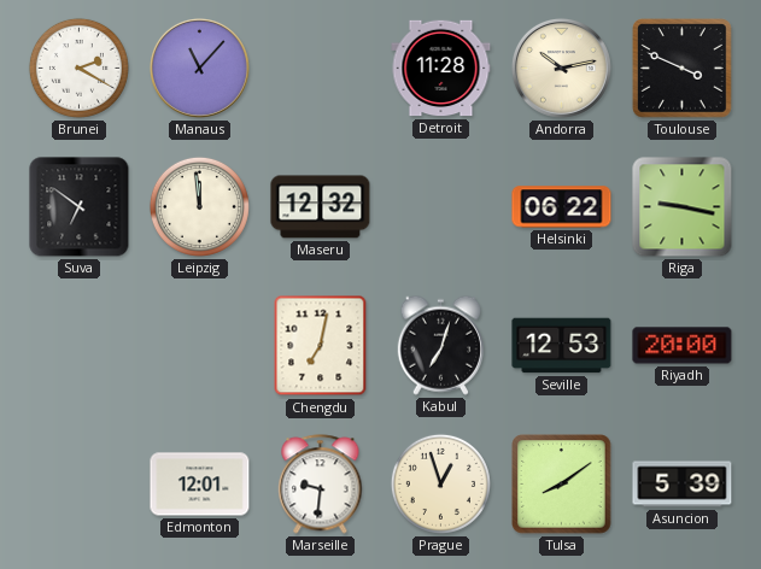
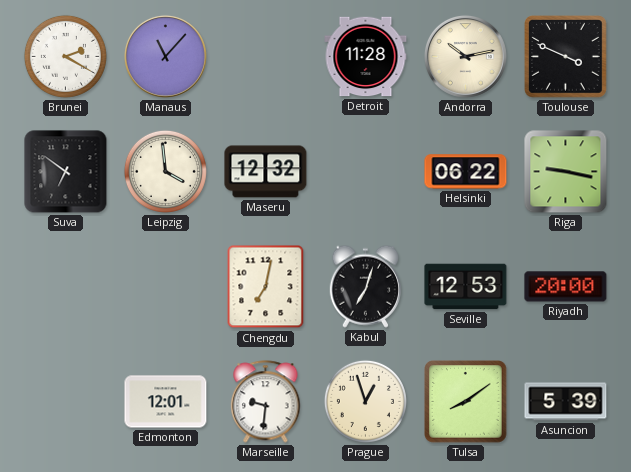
Leipzig: 11:59 -> 3:59
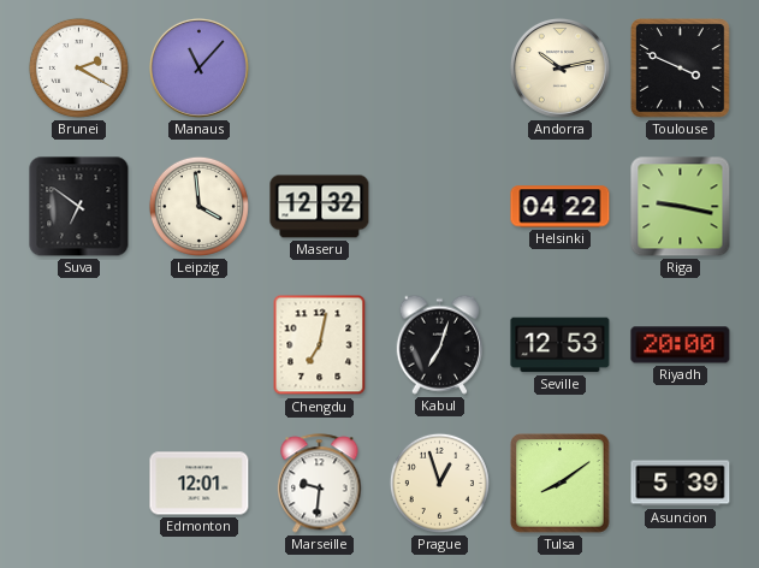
Detroit: 11:28 -> none
Helsinki: 06:22 -> 04:22
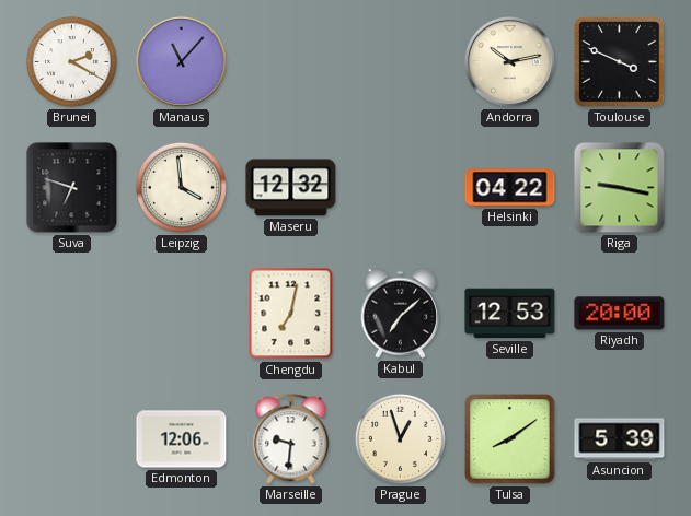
Suva: 6:51 -> 6:48
Kabul: 7:03 -> 7:08
Edmonton: 12:01 -> 12:06
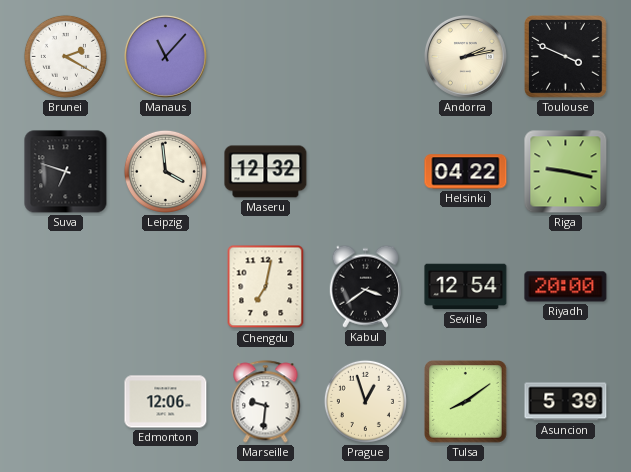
Andorra: 10:13 -> 2:13
Kabul: 7:08 -> 3:39
Seville: 12:53 -> 12:54
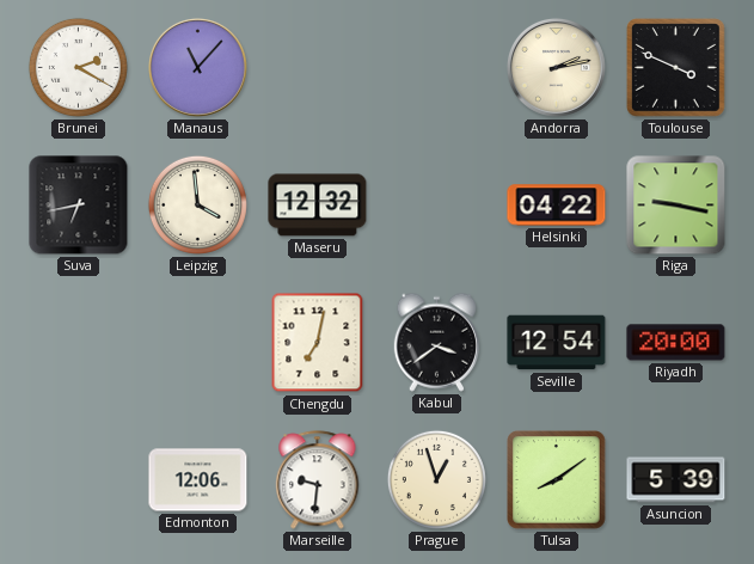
Suva: 6:48 -> 6:43
